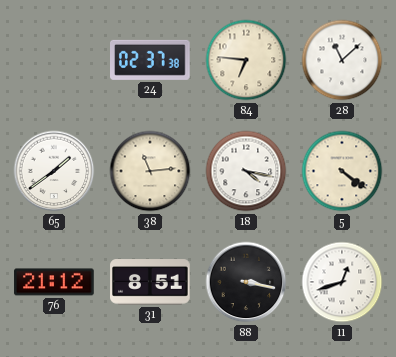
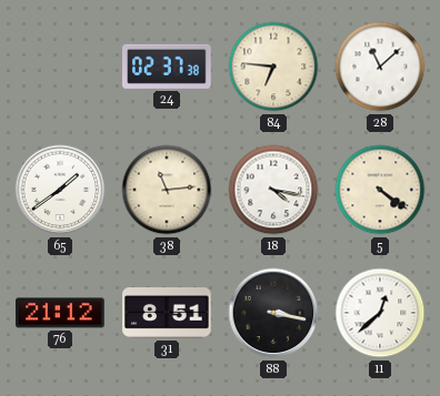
11: 12:42 -> 12:38
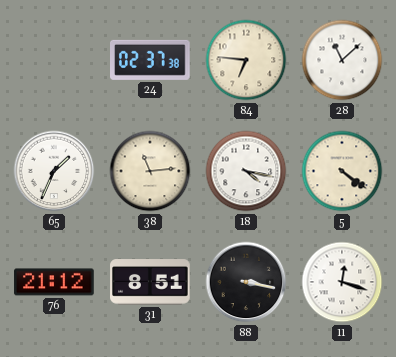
65: 1:39 -> 1:34
11: 12:38 -> 12:18
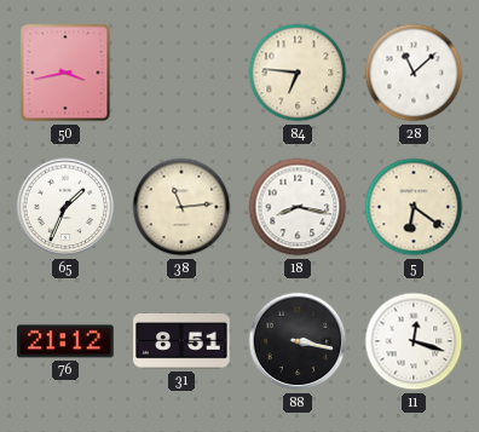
50: none -> 3:43
24: 02:37 -> none
18: 4:17 -> 8:17
5: 4:21 -> 6:21
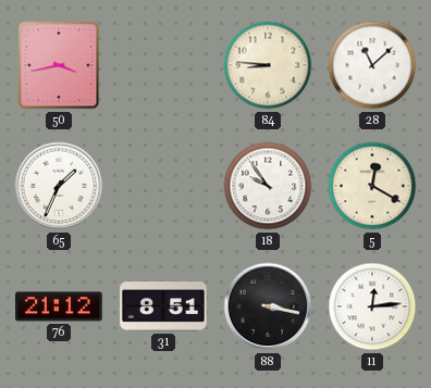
84: 6:46 -> 8:46
38: 11:14 -> none
18: 8:17 -> 9:54
5: 6:21 -> 12:20
11: 12:18 -> 12:14
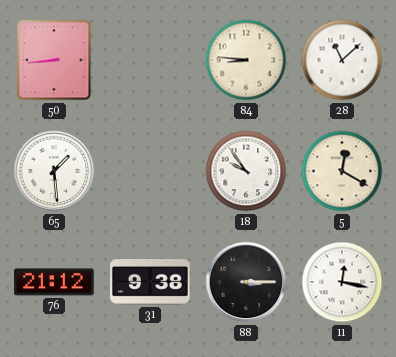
50: 3:43 -> 8:44
65: 1:34 -> 1:29
31: 8:51 -> 9:38
88: 3:17 -> 3:15
11: 12:14 -> 12:17
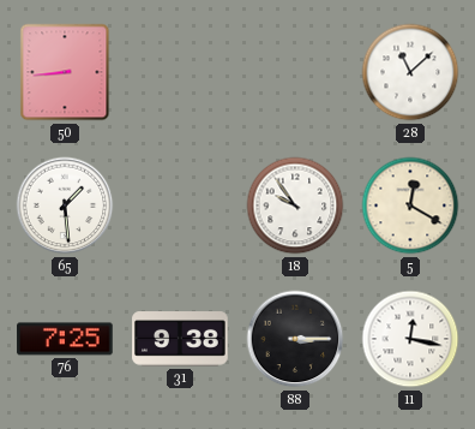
84: 8:46 -> none
76: 21:12 -> 7:25
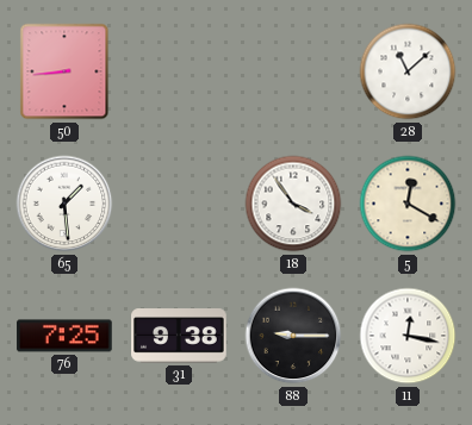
18: 9:54 -> 3:54
88: 3:15 -> 9:15
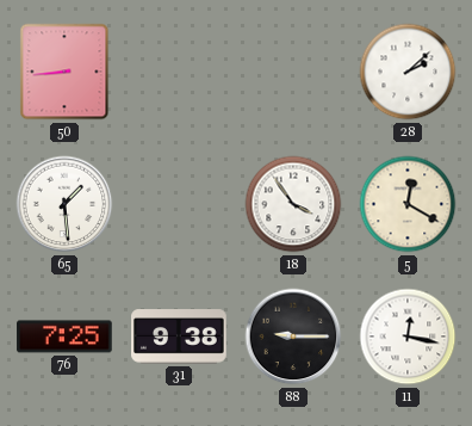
28: 11:08 -> 2:08
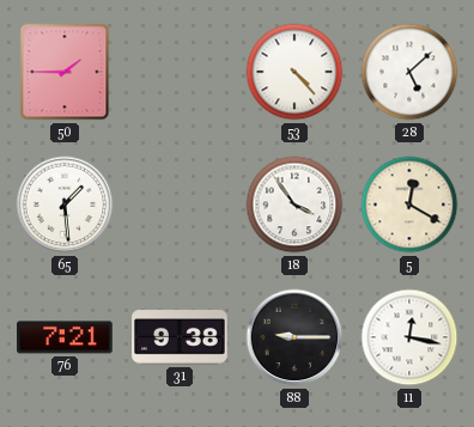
50: 8:44 -> 1:45
53: none -> 4:23
28: 2:08 -> 5:08
76: 7:25 -> 7:21
